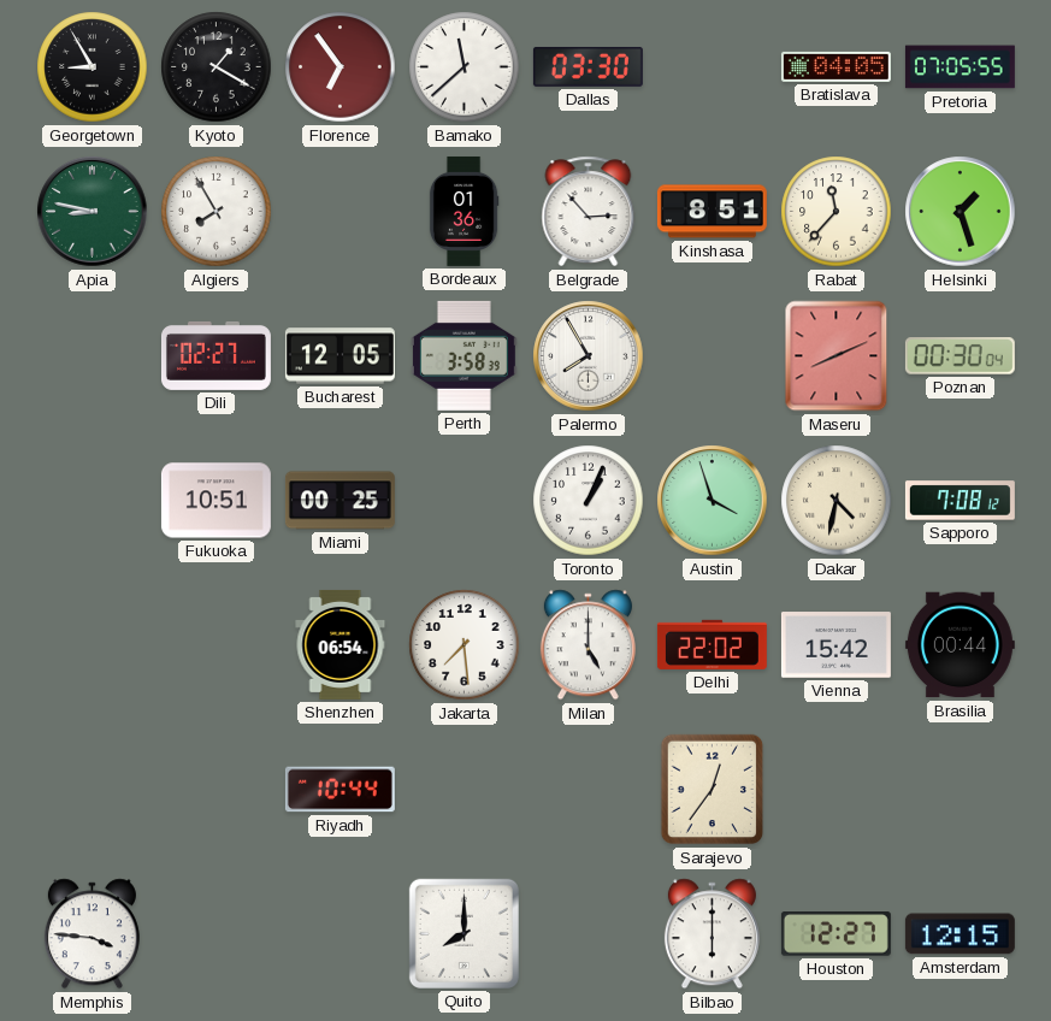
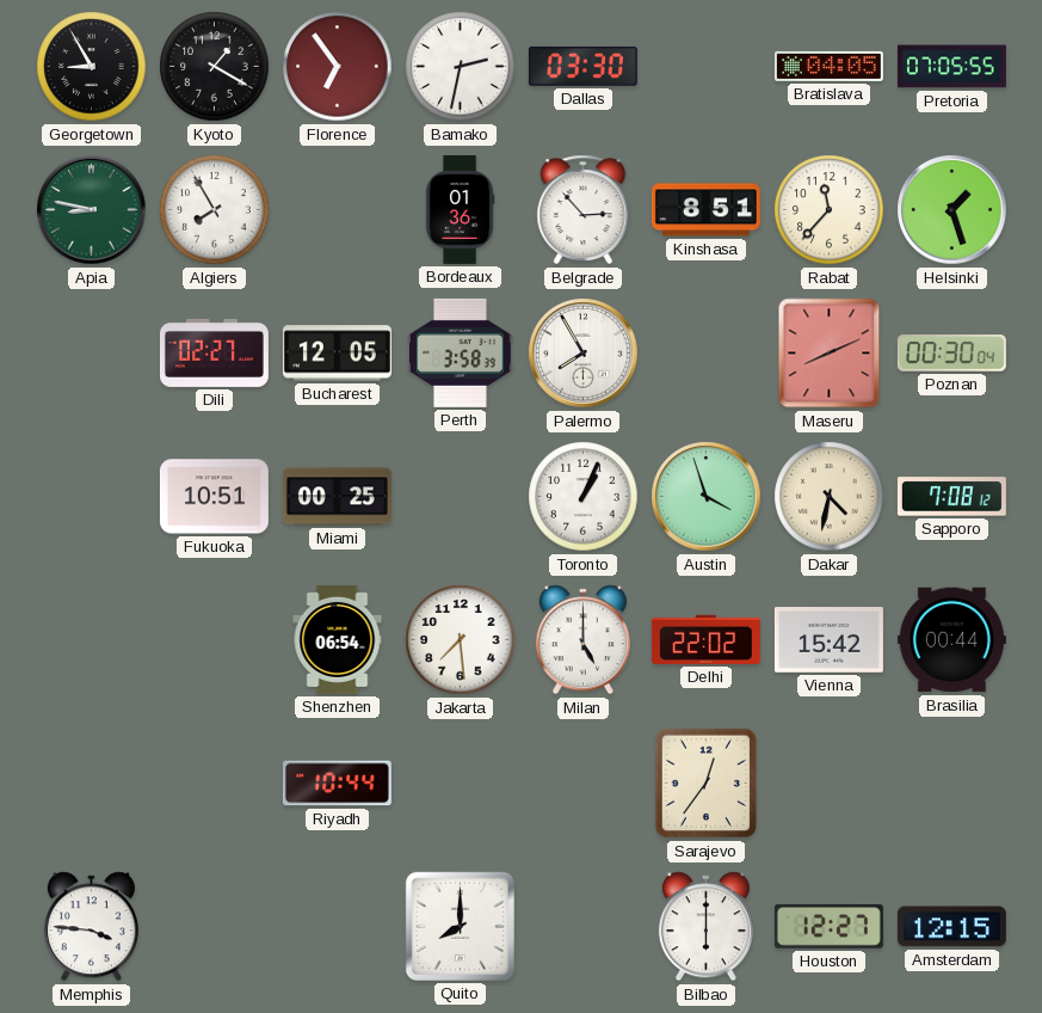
Bamako: 11:38 -> 2:32
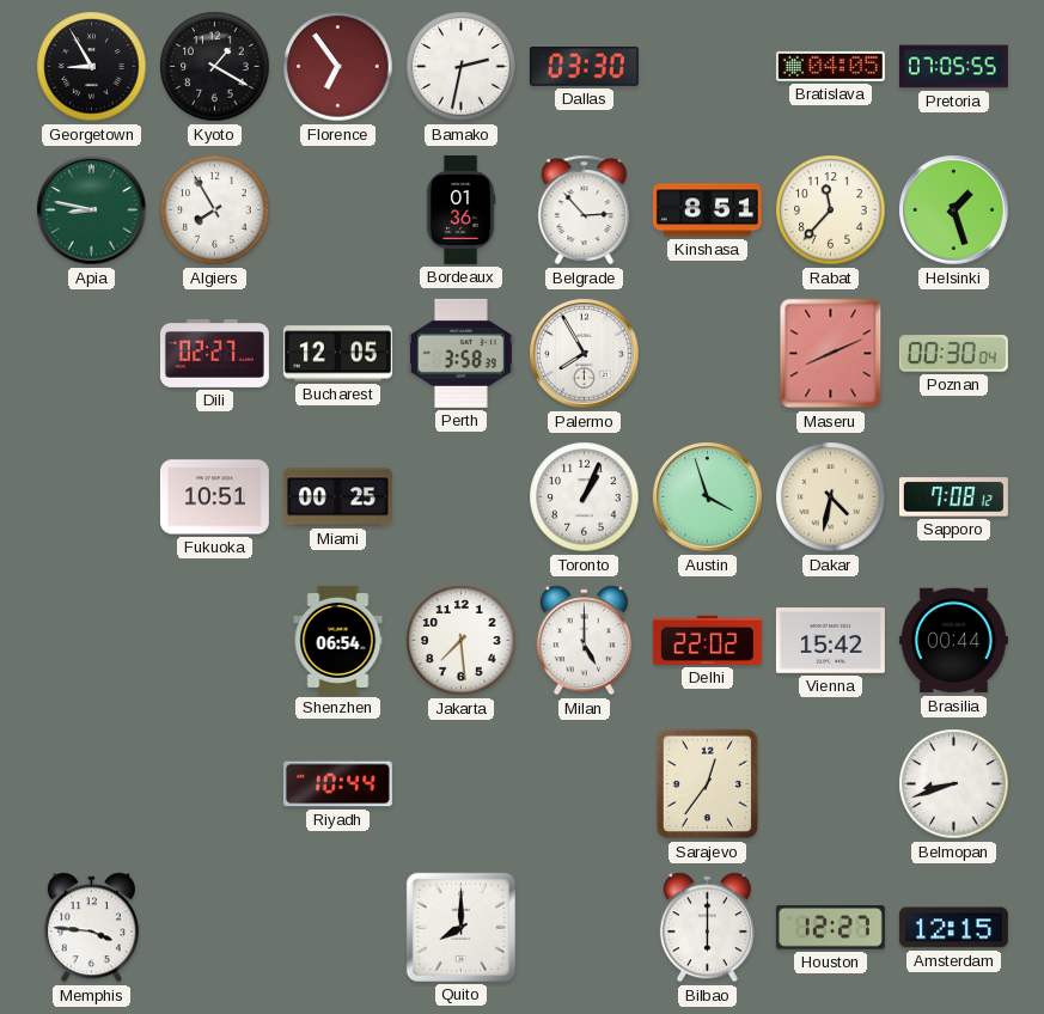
Belmopan: none -> 8:42
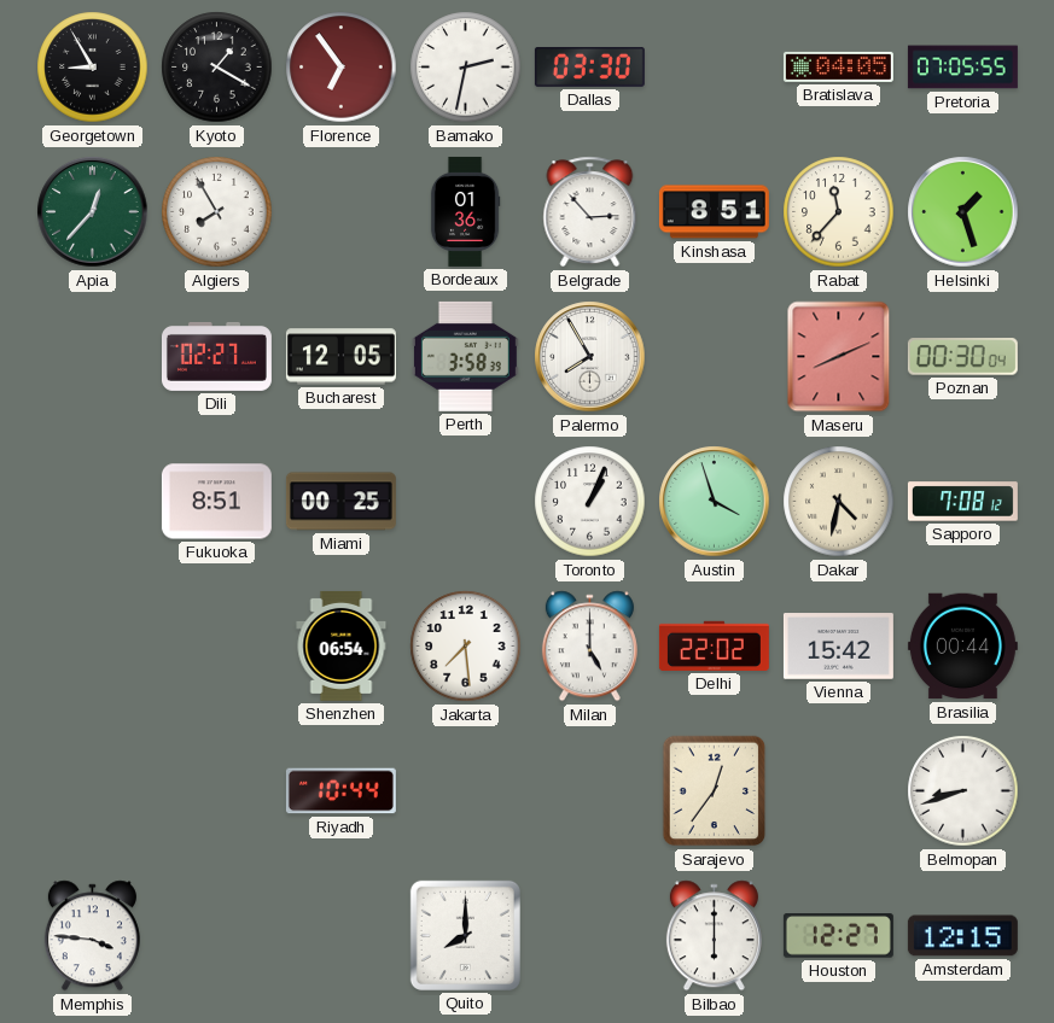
Apia: 8:47 -> 12:37
Fukuoka: 10:51 -> 8:51
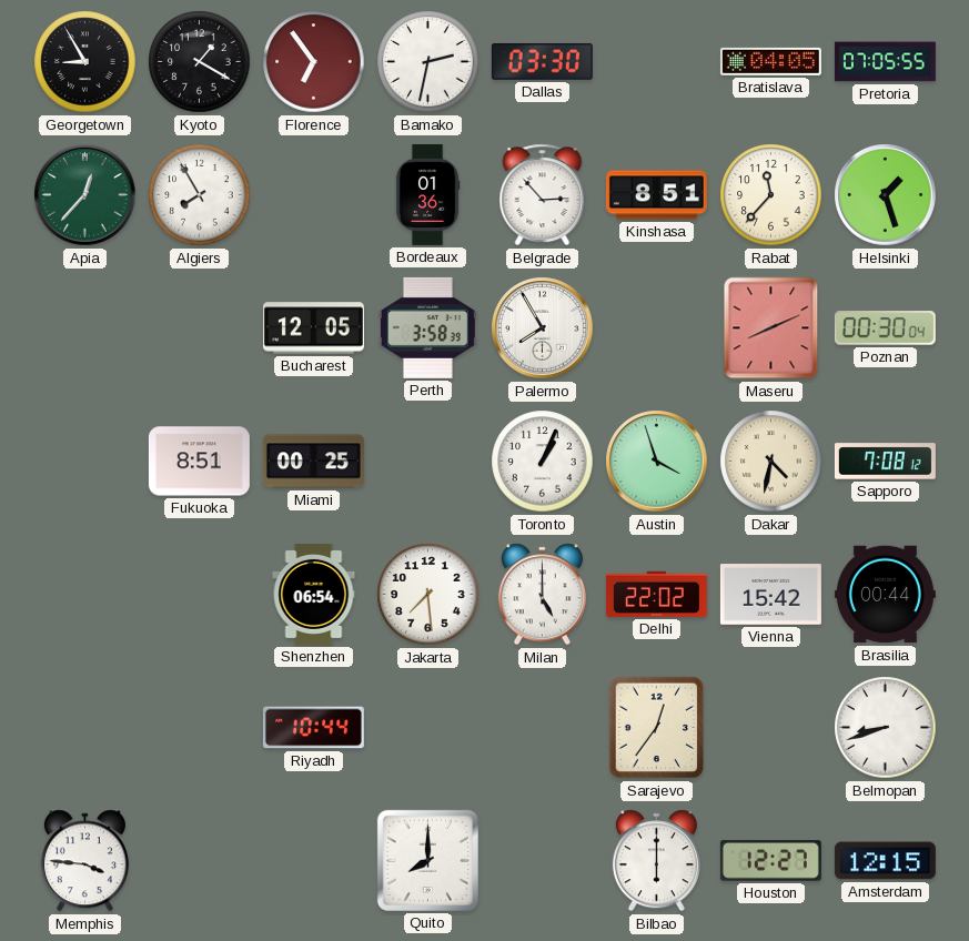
Dili: 02:27 -> none
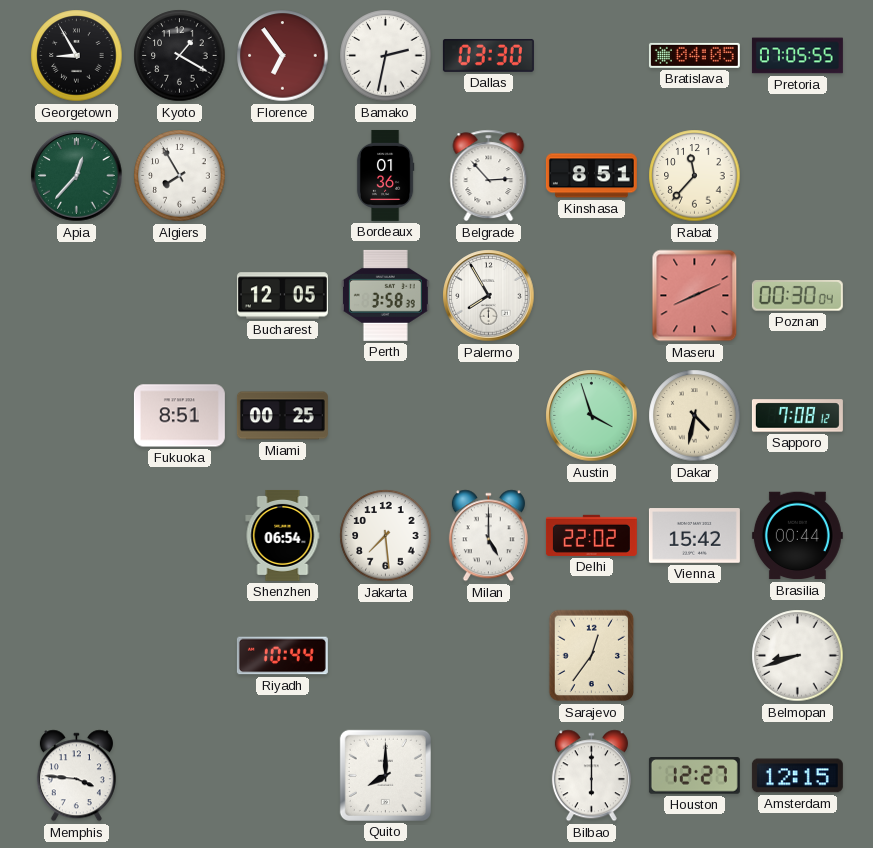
Helsinki: 1:27 -> none
Toronto: 1:04 -> none
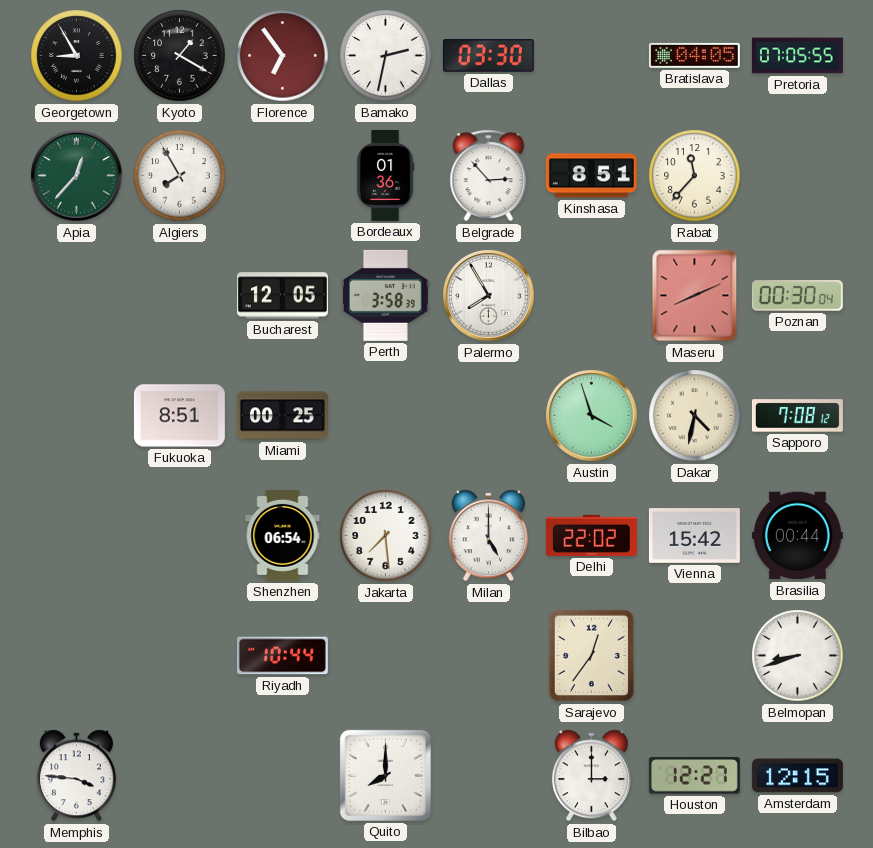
Bilbao: 6:00 -> 3:00
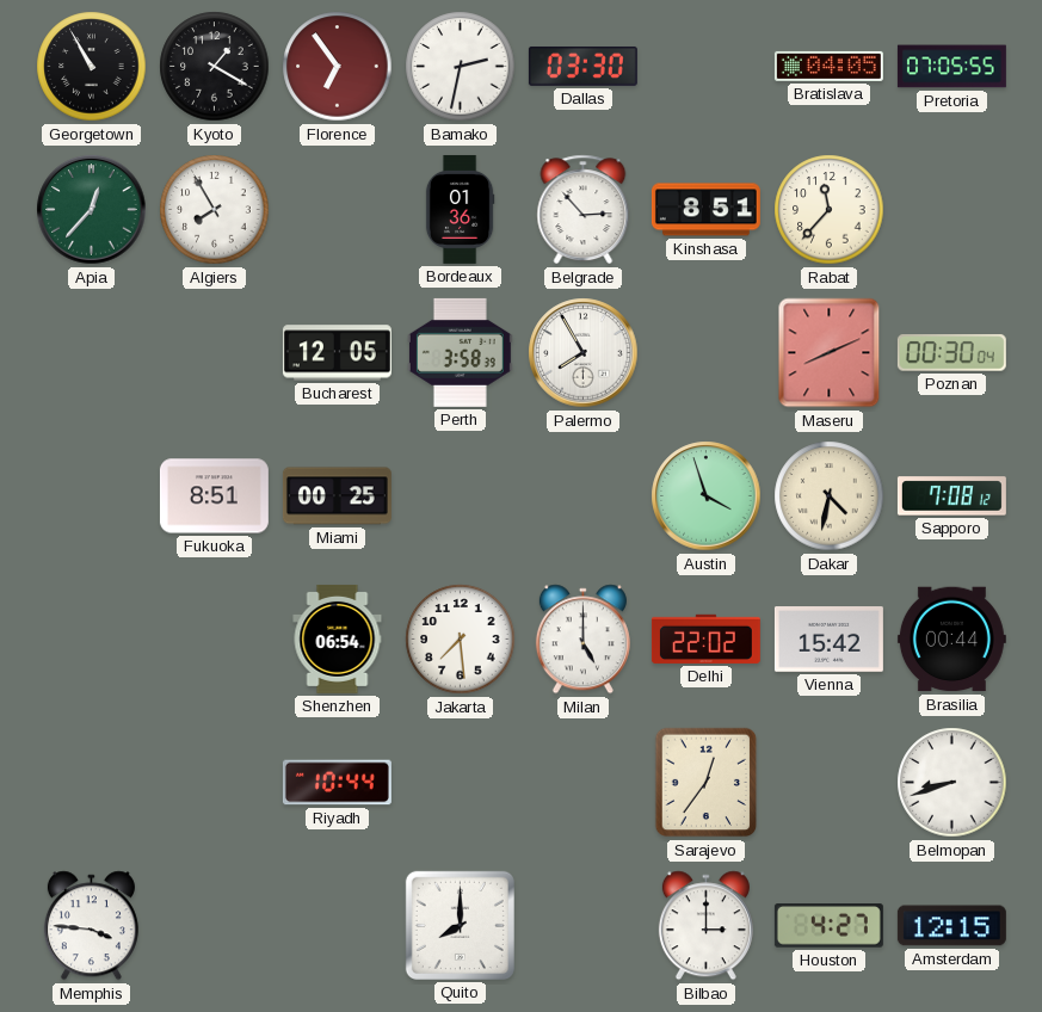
Georgetown: 8:55 -> 10:55
Houston: 12:27 -> 4:27
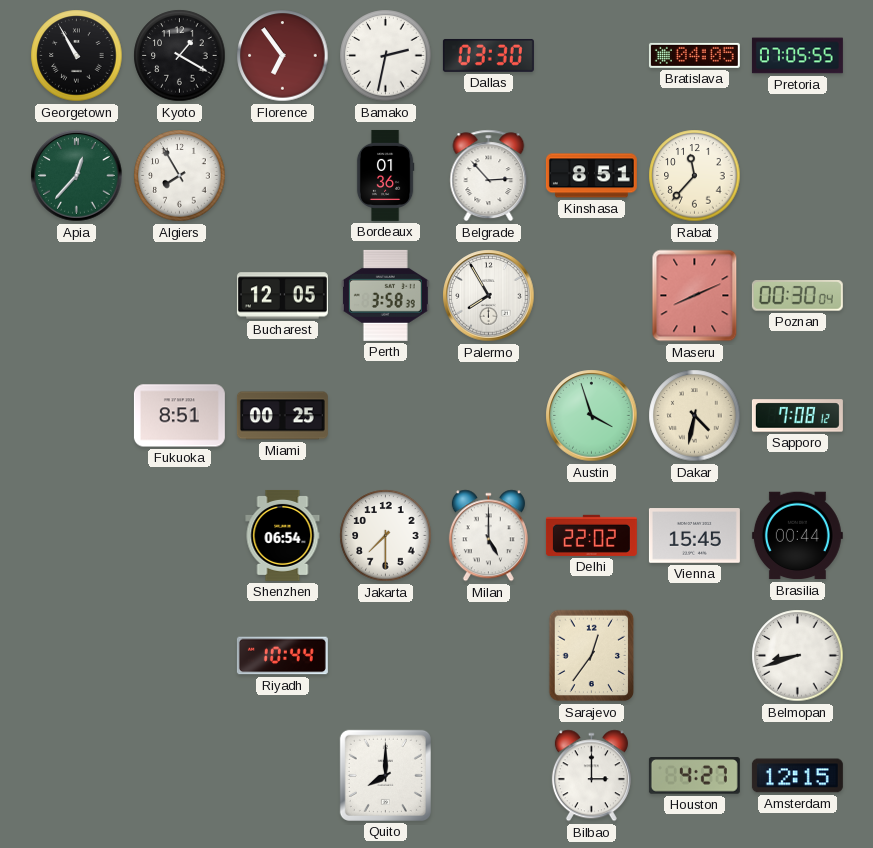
Jakarta: 7:29 -> 7:30
Vienna: 15:42 -> 15:45
Memphis: 3:46 -> none
